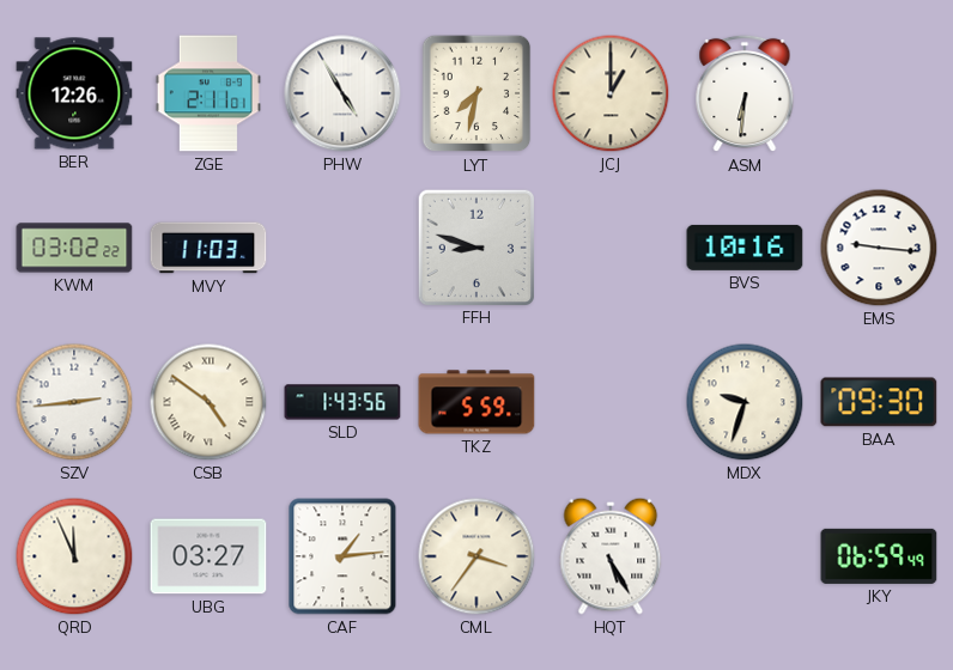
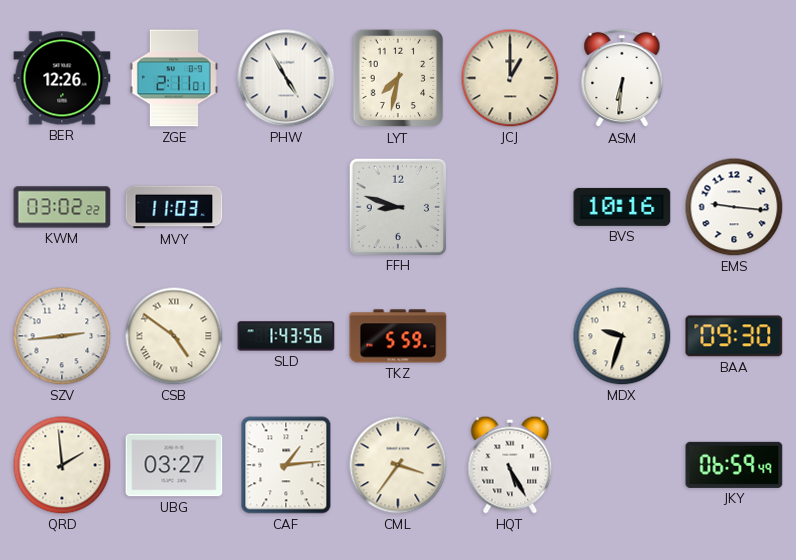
QRD: 11:56 -> 1:59
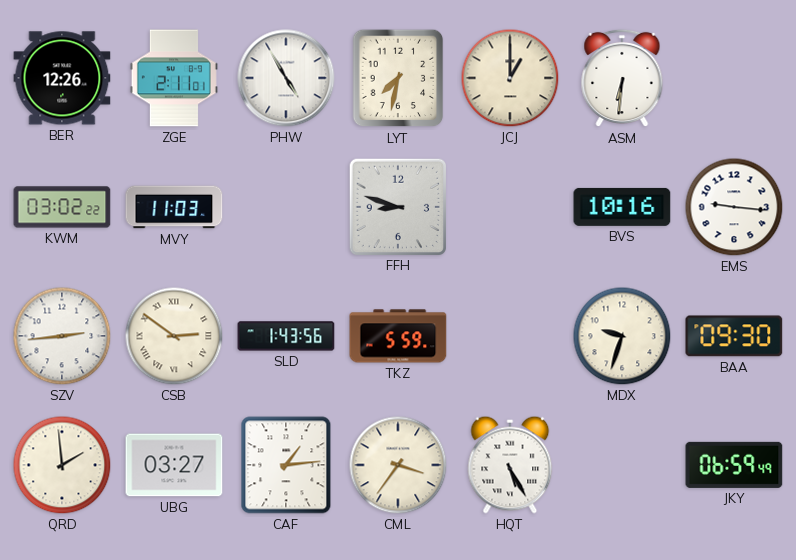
CSB: 4:51 -> 2:51
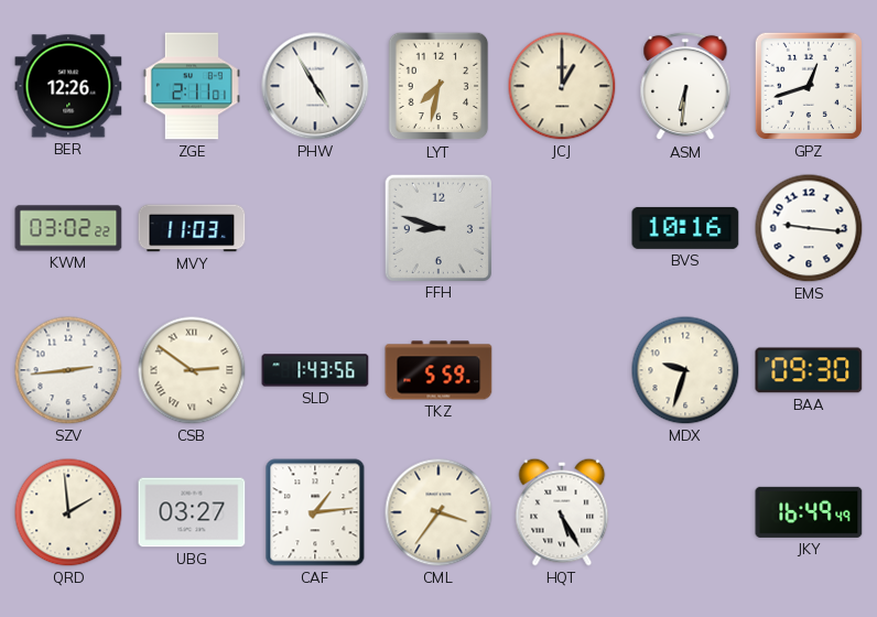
GPZ: none -> 12:42
JKY: 06:59 -> 16:49
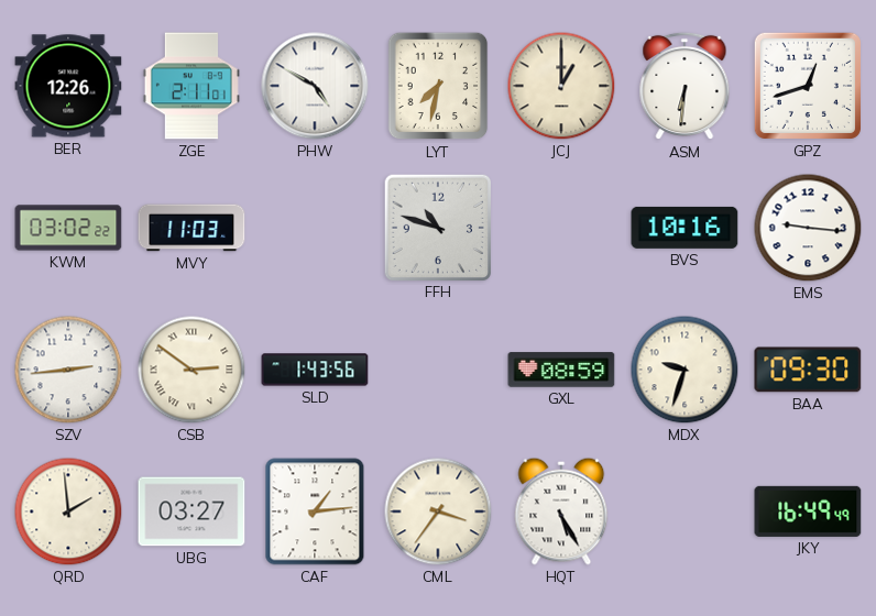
PHW: 4:55 -> 4:50
FFH: 8:48 -> 10:48
TKZ: 5:59 -> none
GXL: none -> 08:59
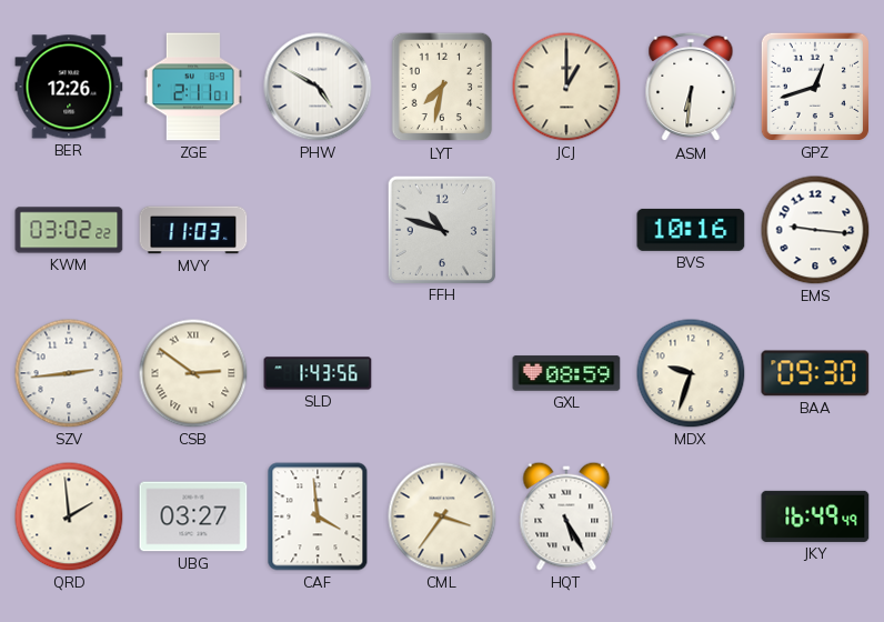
CAF: 1:14 -> 3:59
